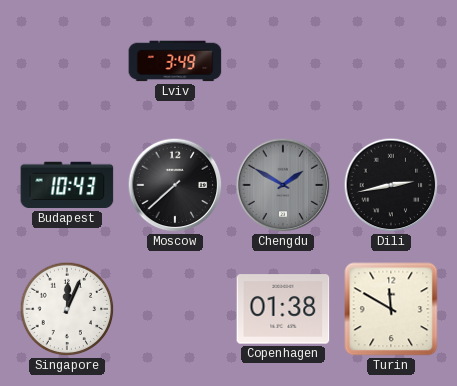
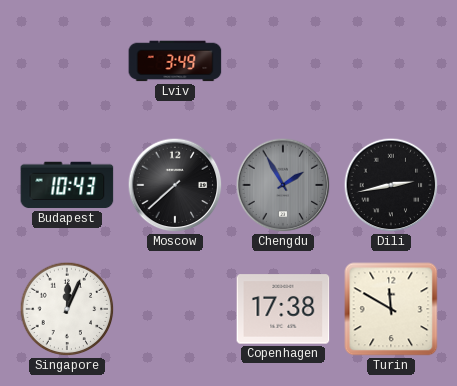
Chengdu: 1:50 -> 1:55
Copenhagen: 01:38 -> 17:38
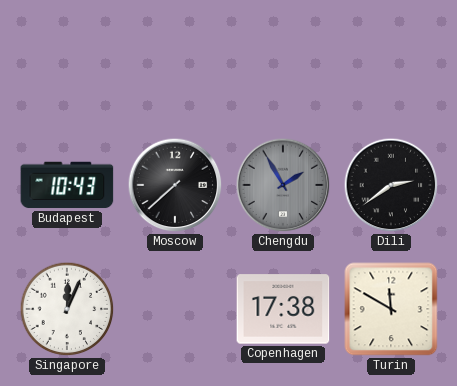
Lviv: 3:49 -> none
Dili: 2:43 -> 2:39
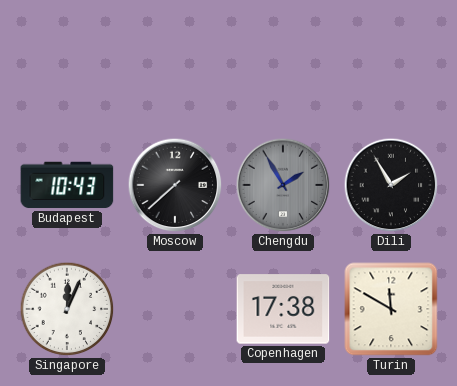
Dili: 2:39 -> 1:55
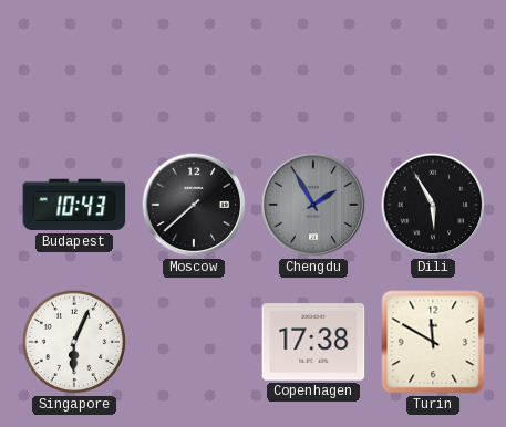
Dili: 1:55 -> 5:55
Singapore: 12:04 -> 6:04
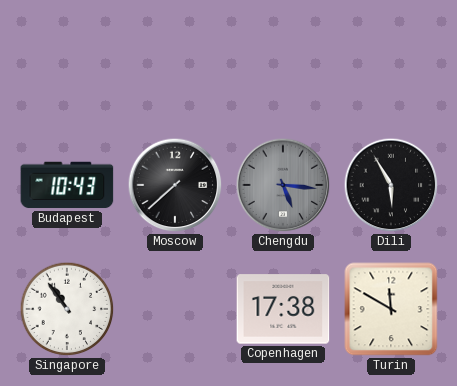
Chengdu: 1:55 -> 5:16
Singapore: 6:04 -> 10:54
